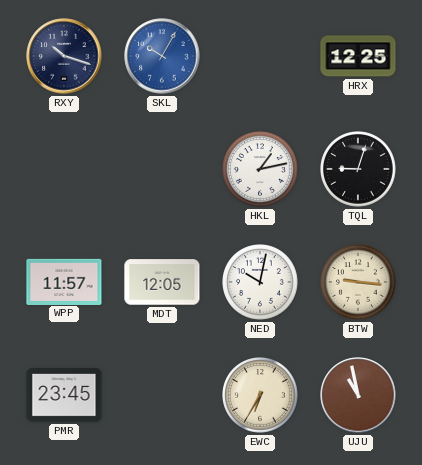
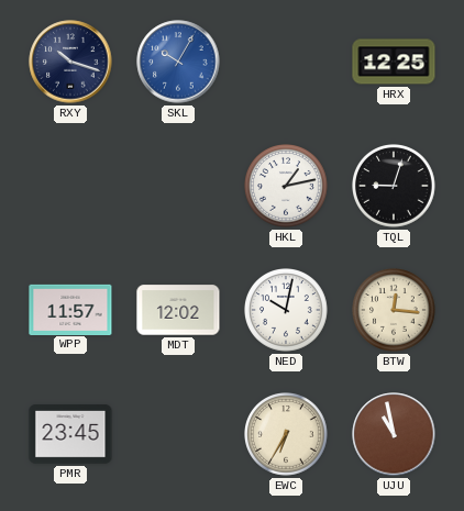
MDT: 12:05 -> 12:02
BTW: 9:16 -> 12:16
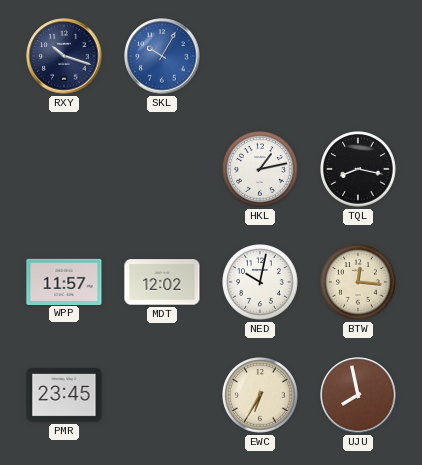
HRX: 12:25 -> none
TQL: 9:03 -> 8:17
UJU: 10:58 -> 7:58
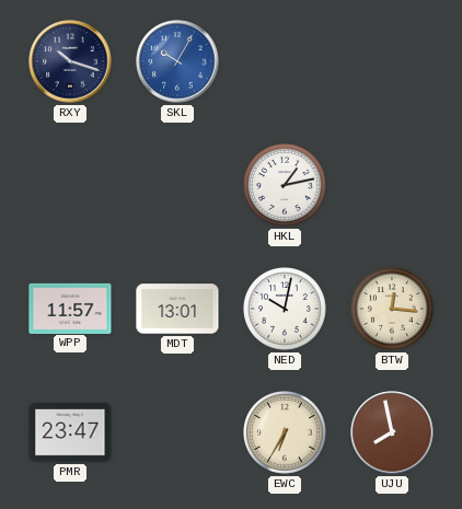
TQL: 8:17 -> none
MDT: 12:02 -> 13:01
PMR: 23:45 -> 23:47
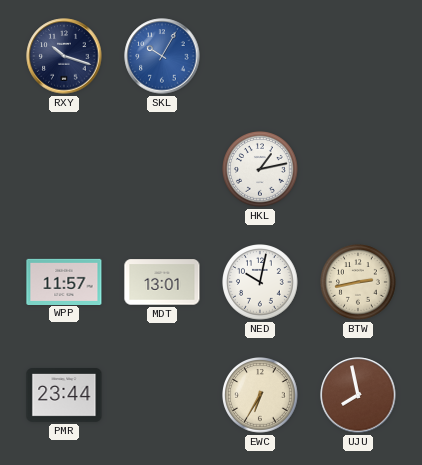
BTW: 12:16 -> 2:43
PMR: 23:47 -> 23:44
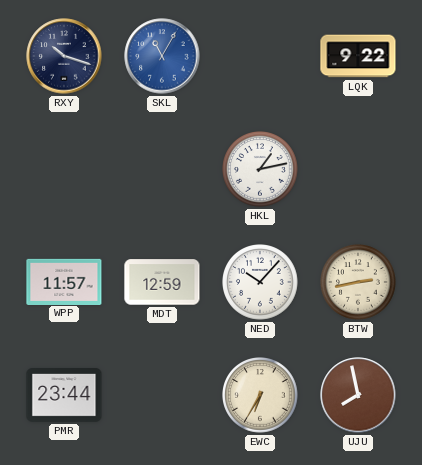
SKL: 10:05 -> 11:05
LQK: none -> 9:22
MDT: 13:01 -> 12:59
NED: 10:02 -> 10:07
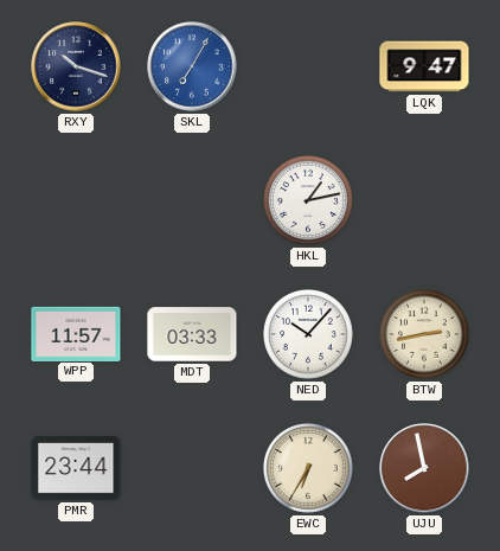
SKL: 11:05 -> 7:05
LQK: 9:22 -> 9:47
MDT: 12:59 -> 03:33
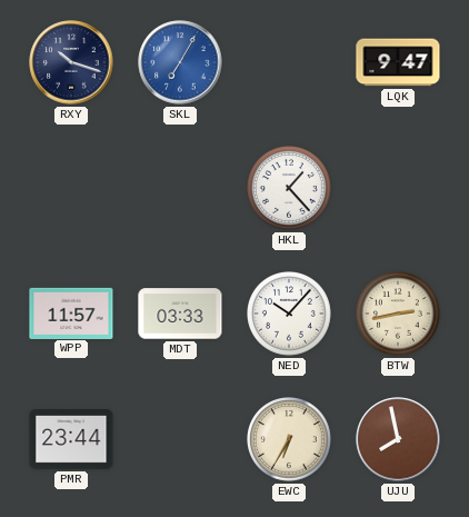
HKL: 1:13 -> 1:23
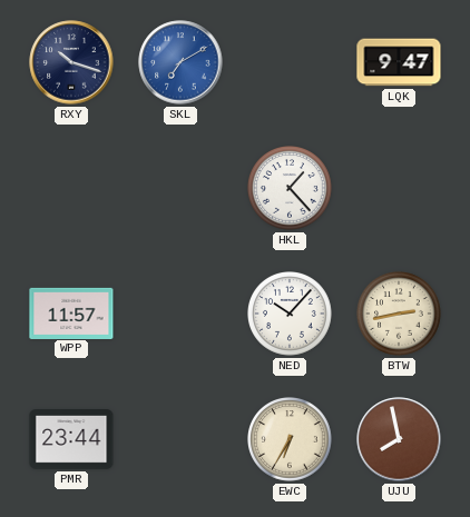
SKL: 7:05 -> 7:10
MDT: 03:33 -> none
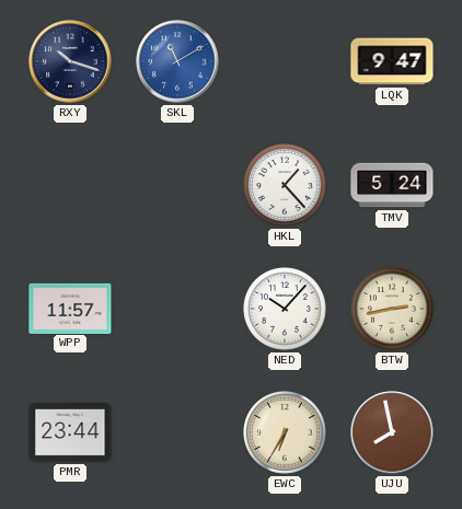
SKL: 7:10 -> 11:10
TMV: none -> 5:24
